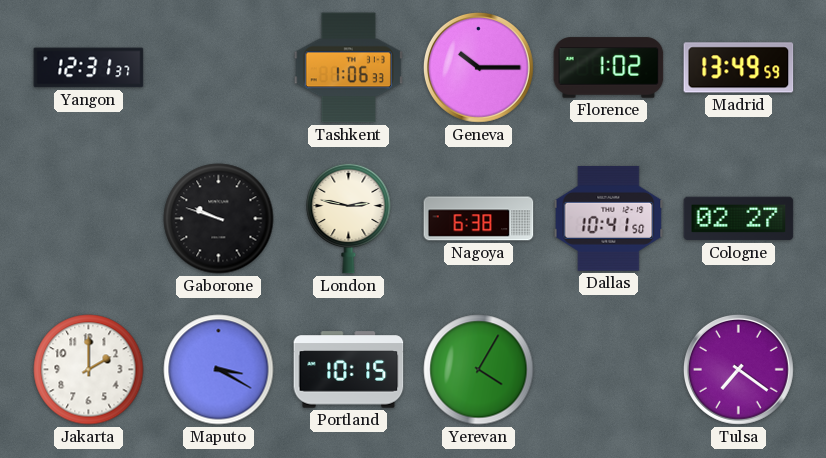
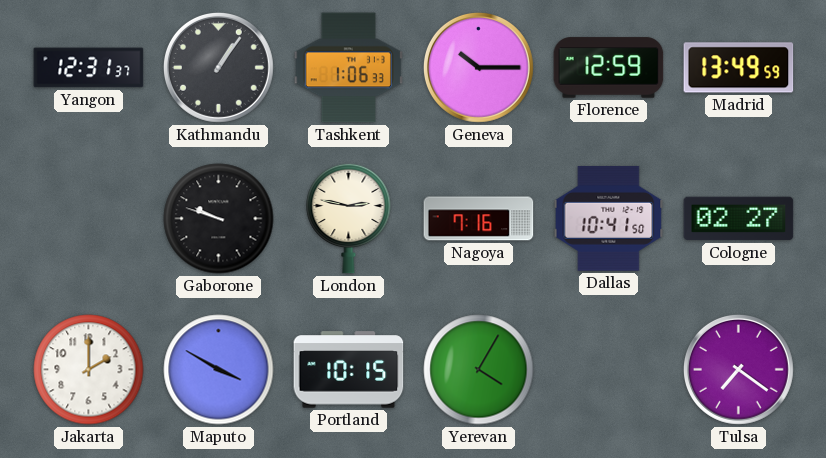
Kathmandu: none -> 1:06
Florence: 1:02 -> 12:59
Nagoya: 6:38 -> 7:16
Maputo: 3:20 -> 3:50
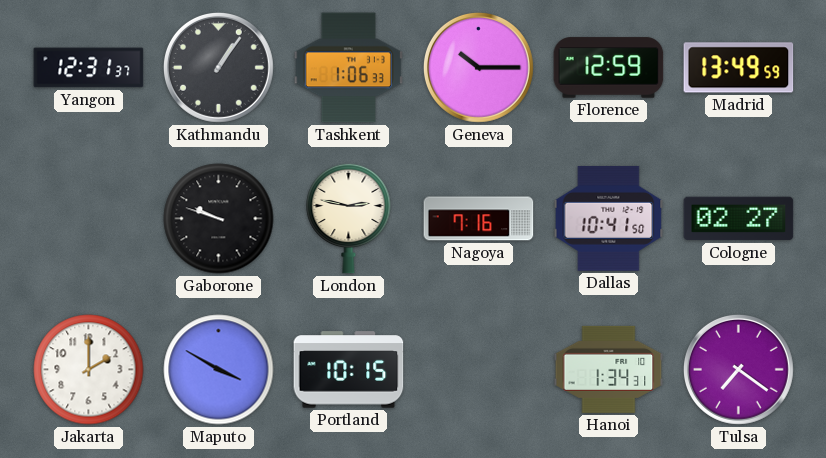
Yerevan: 4:05 -> none
Hanoi: none -> 1:34
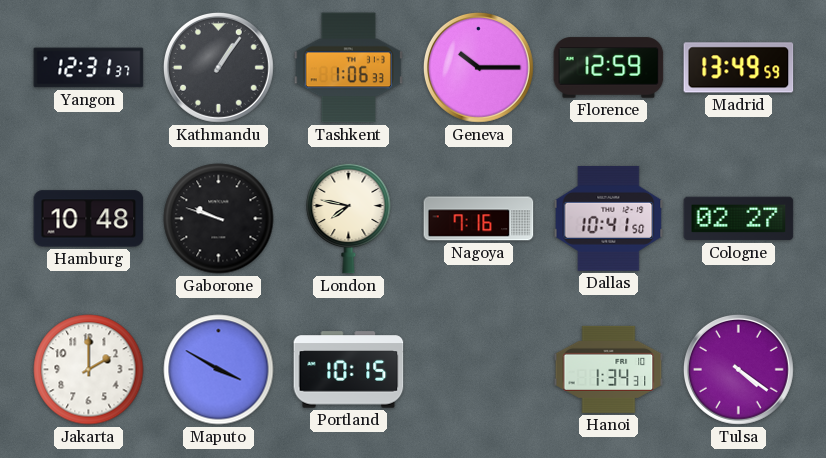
Hamburg: none -> 10:48
London: 2:47 -> 7:47
Tulsa: 7:21 -> 4:21
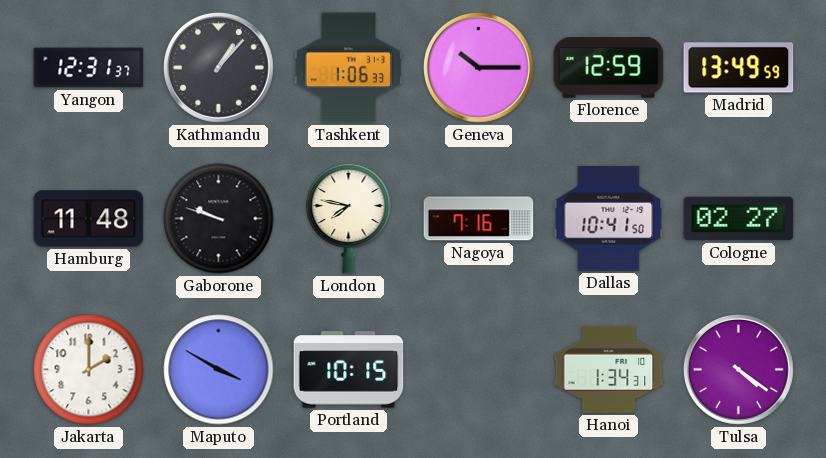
Kathmandu: 1:06 -> 1:07
Hamburg: 10:48 -> 11:48
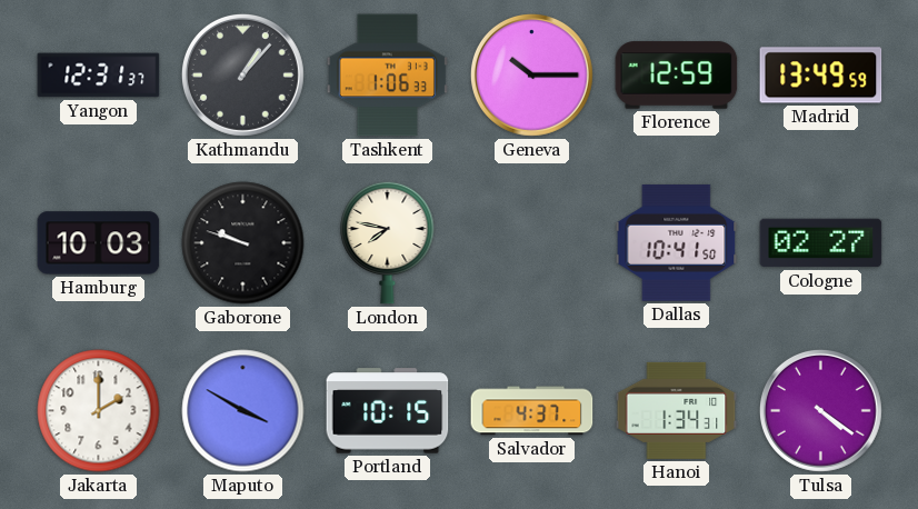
Hamburg: 11:48 -> 10:03
Nagoya: 7:16 -> none
Salvador: none -> 4:37
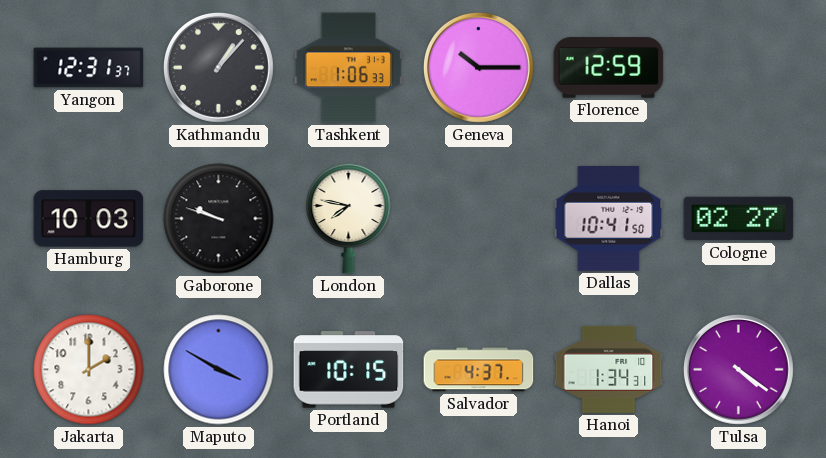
Madrid: 13:49 -> none
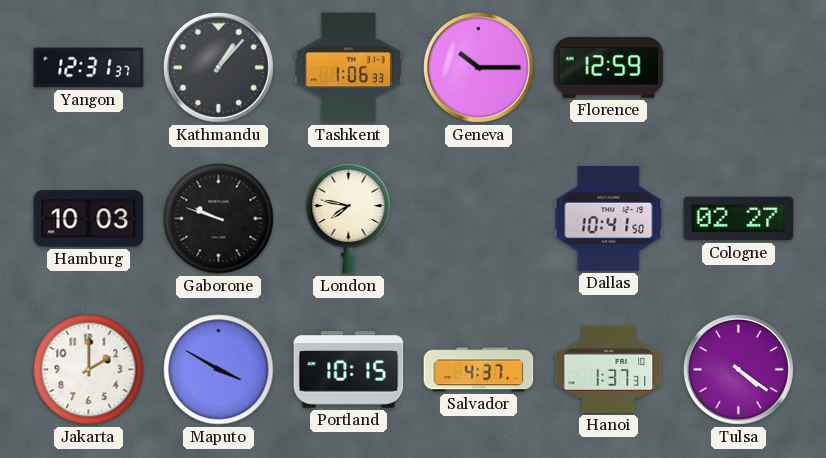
Hanoi: 1:34 -> 1:37
